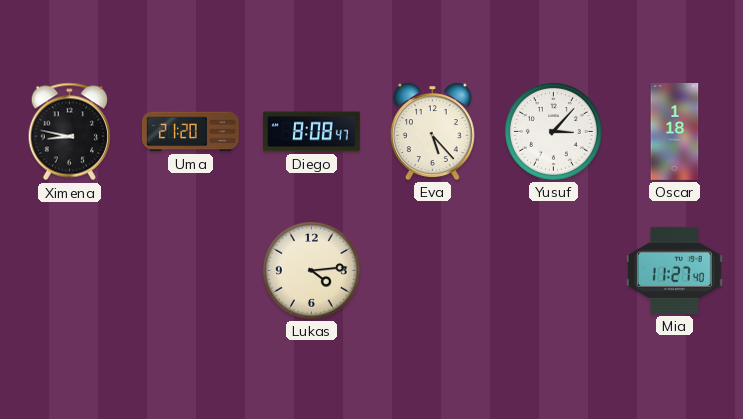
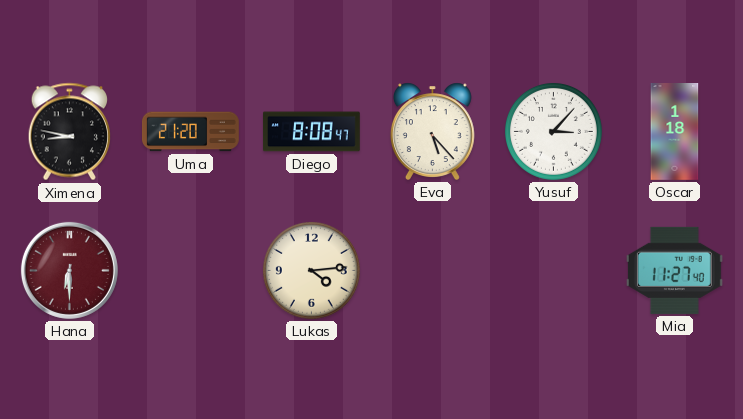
Hana: none -> 6:30
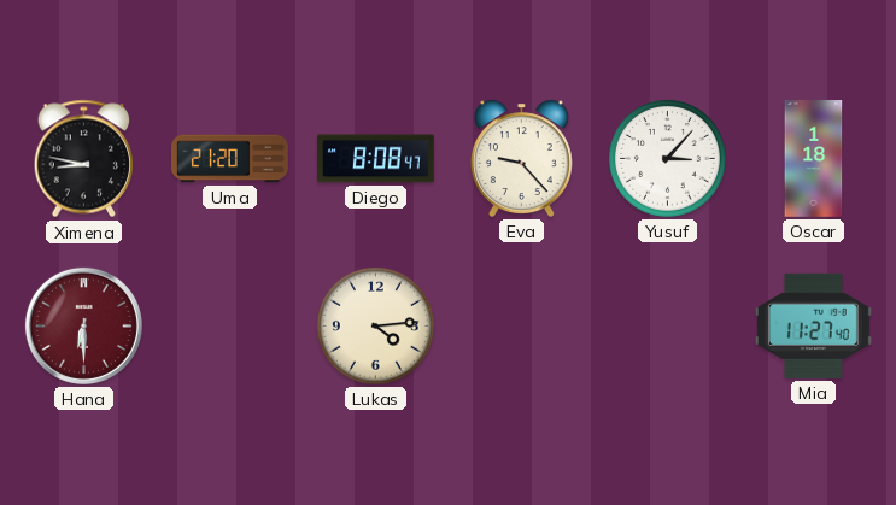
Eva: 5:23 -> 9:23
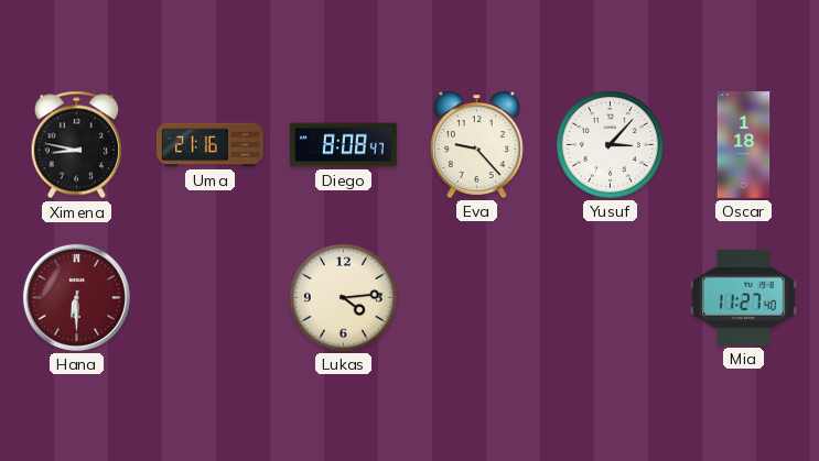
Uma: 21:20 -> 21:16
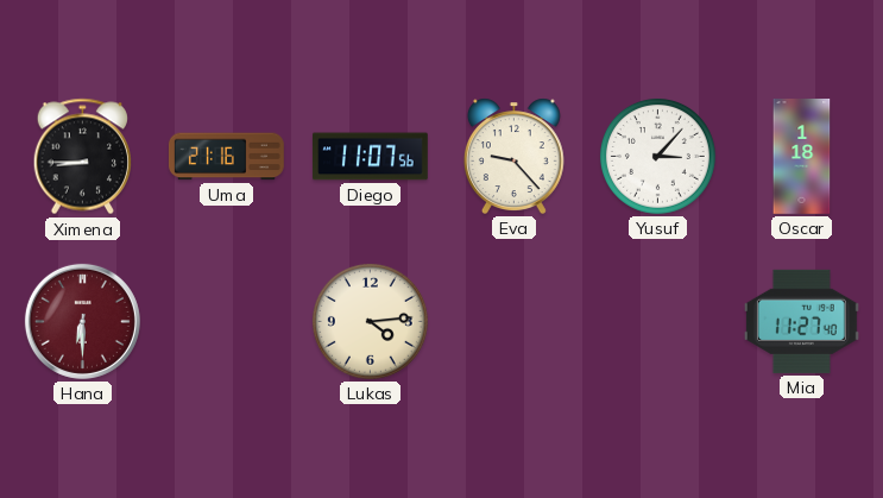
Ximena: 8:47 -> 8:45
Diego: 8:08 -> 11:07
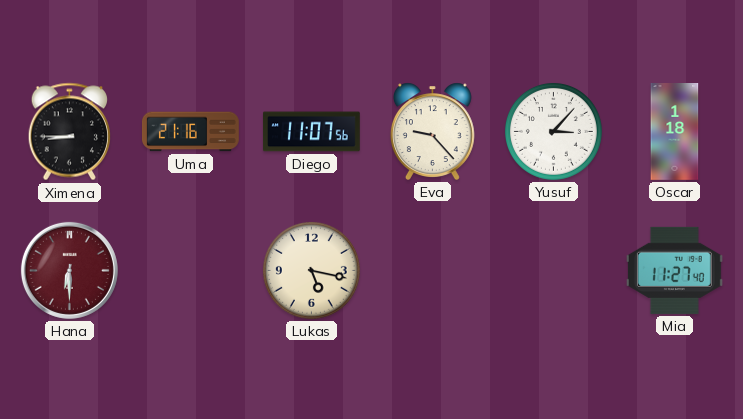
Lukas: 4:14 -> 5:17
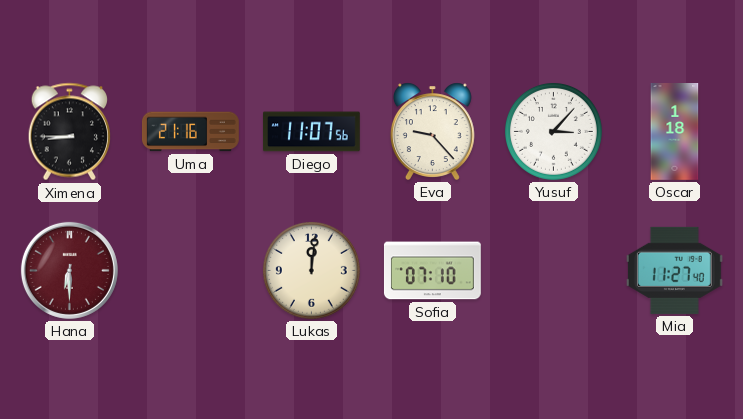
Lukas: 5:17 -> 12:01
Sofia: none -> 07:10
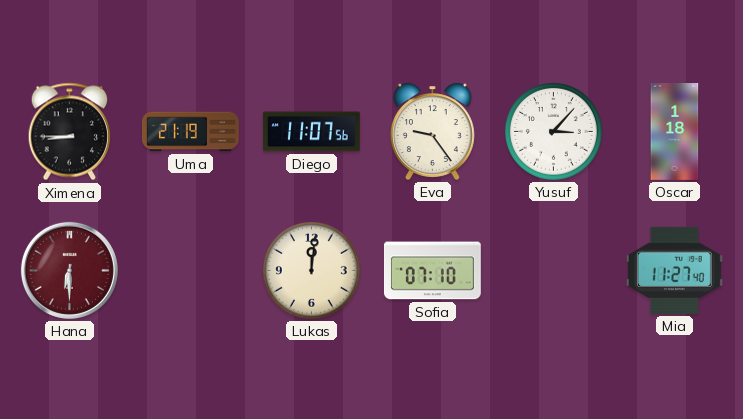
Uma: 21:16 -> 21:19
Eva: 9:23 -> 9:24
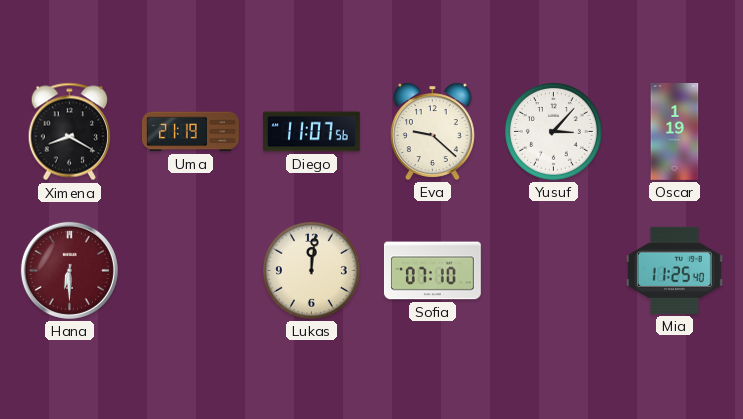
Ximena: 8:45 -> 8:20
Eva: 9:24 -> 9:22
Oscar: 1:18 -> 1:19
Mia: 11:27 -> 11:25
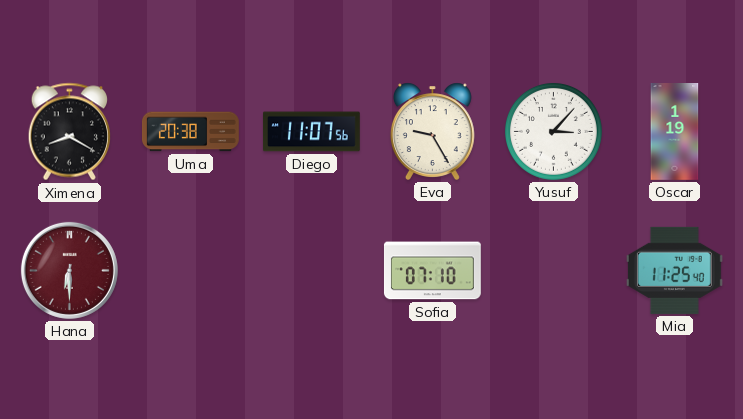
Uma: 21:19 -> 20:38
Eva: 9:22 -> 9:25
Lukas: 12:01 -> none
